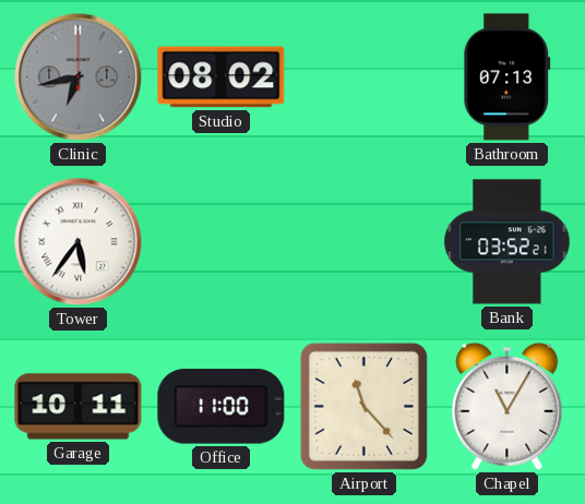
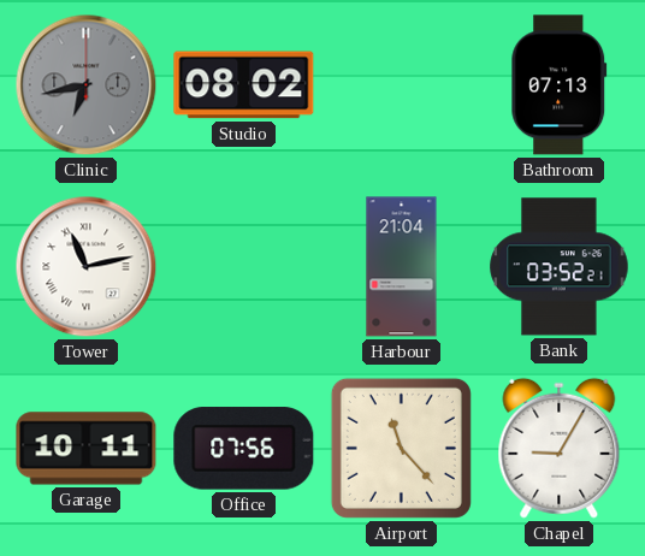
Tower: 5:36 -> 11:13
Harbour: none -> 21:04
Office: 11:00 -> 07:56
Chapel: 11:05 -> 9:05
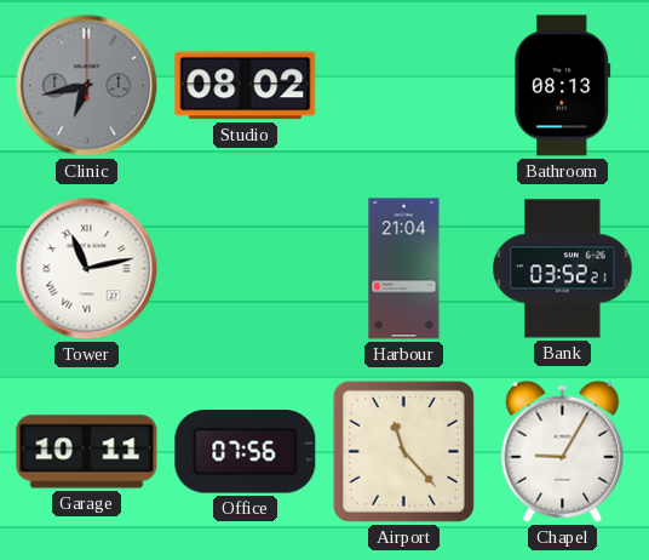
Bathroom: 07:13 -> 08:13
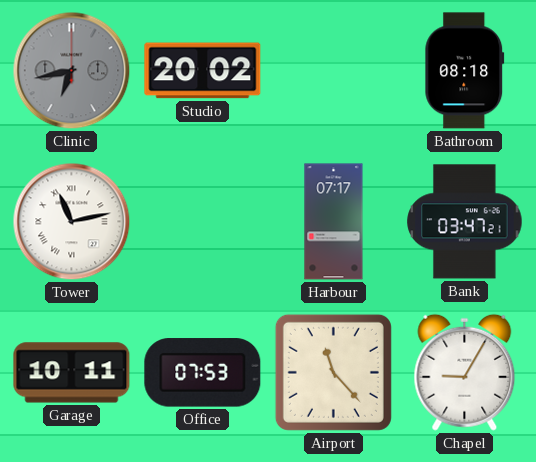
Studio: 08:02 -> 20:02
Bathroom: 08:13 -> 08:18
Harbour: 21:04 -> 07:17
Bank: 03:52 -> 03:47
Office: 07:56 -> 07:53
